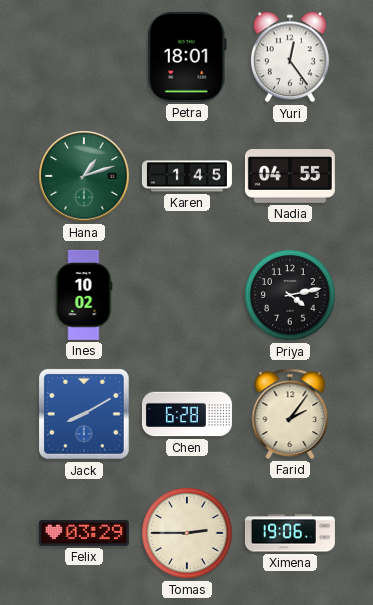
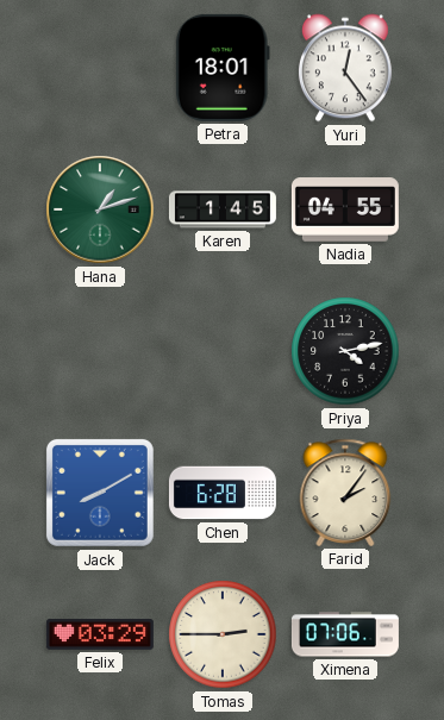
Ines: 10:02 -> none
Ximena: 19:06 -> 07:06
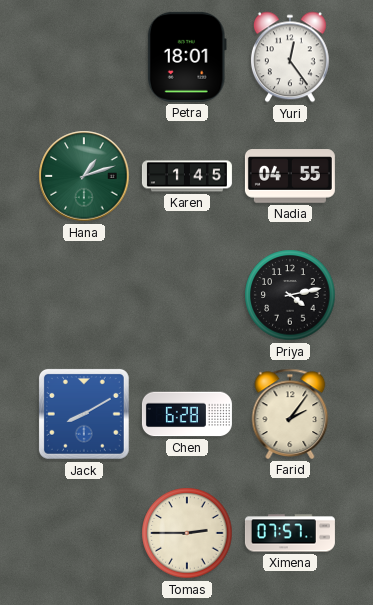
Felix: 03:29 -> none
Ximena: 07:06 -> 07:57
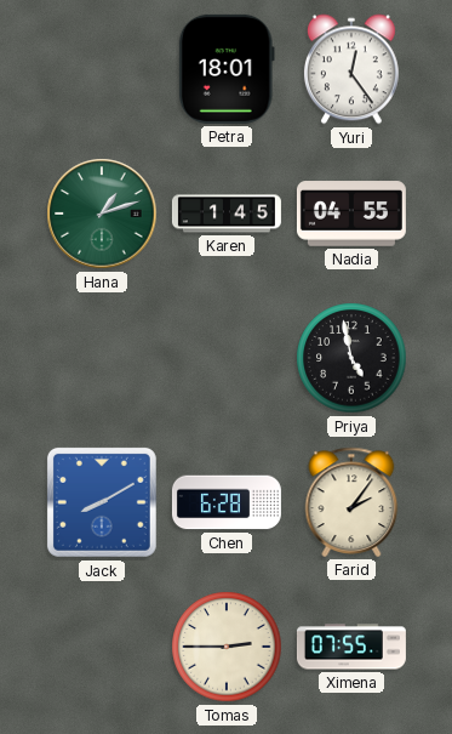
Priya: 4:13 -> 4:58
Ximena: 07:57 -> 07:55
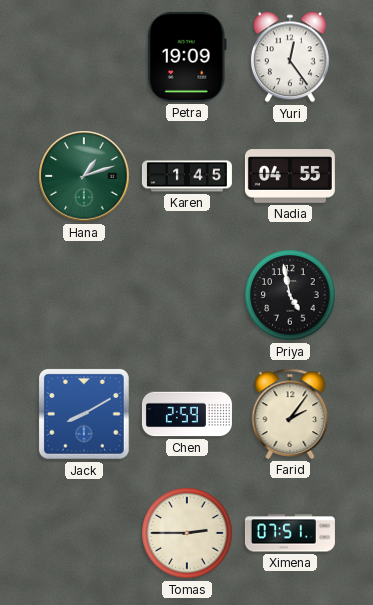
Petra: 18:01 -> 19:09
Chen: 6:28 -> 2:59
Ximena: 07:55 -> 07:51
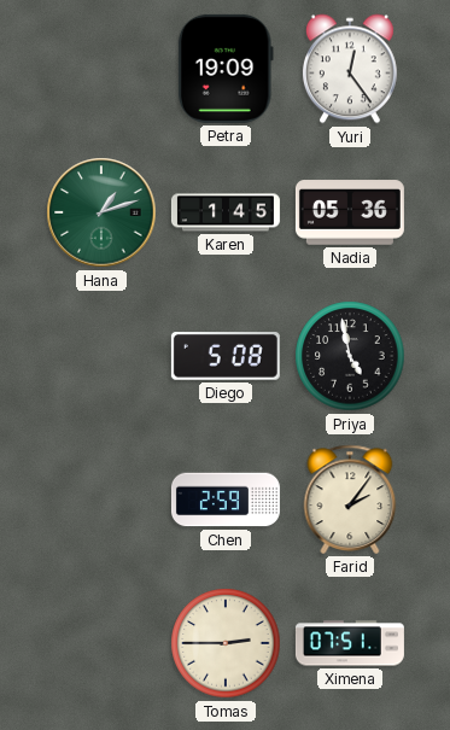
Nadia: 04:55 -> 05:36
Diego: none -> 5:08
Jack: 8:10 -> none
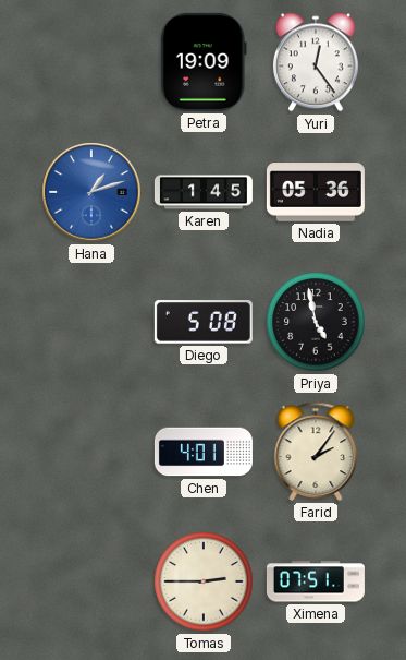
Hana dial: green -> blue
Chen: 2:59 -> 4:01
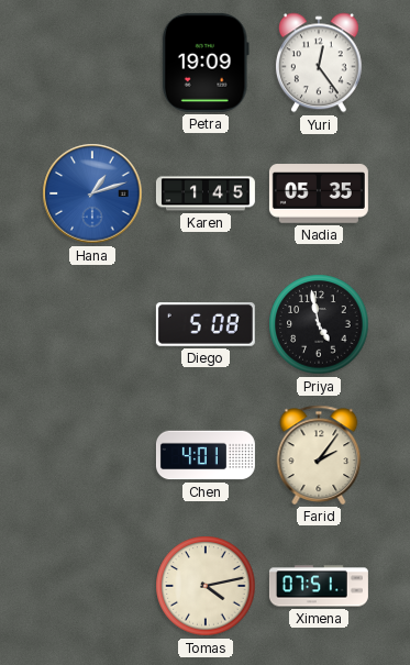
Nadia: 05:36 -> 05:35
Tomas: 2:45 -> 4:13
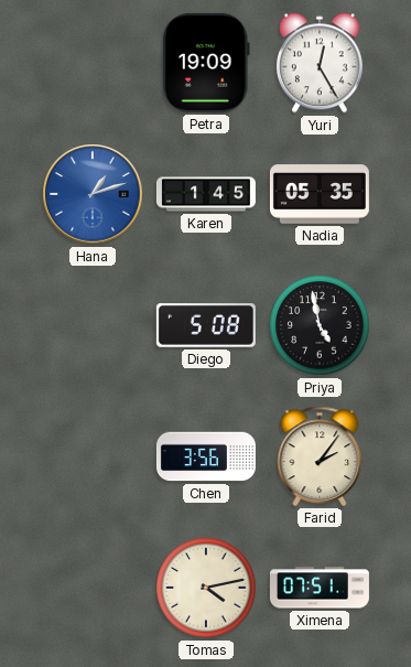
Yuri: 12:24 -> 12:25
Chen: 4:01 -> 3:56
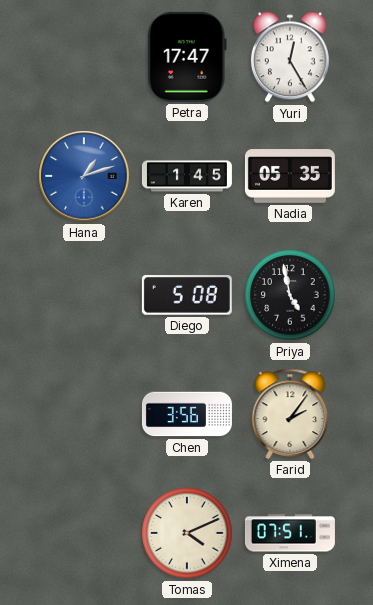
Petra: 19:09 -> 17:47
Tomas: 4:13 -> 4:11
